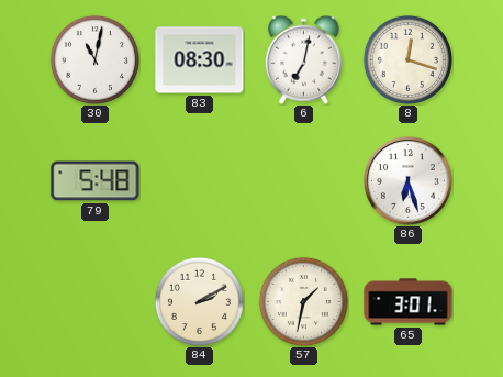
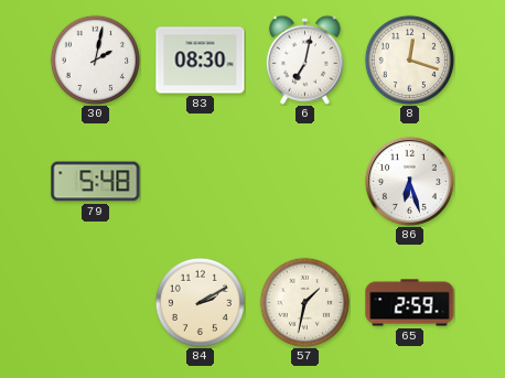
30: 11:02 -> 2:02
65: 3:01 -> 2:59
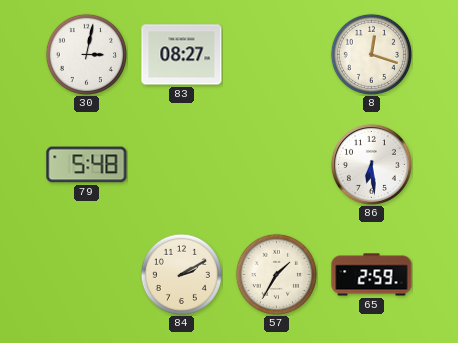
30: 2:02 -> 3:02
83: 08:30 -> 08:27
6: 7:02 -> none
86: 6:27 -> 6:29
57: 1:32 -> 1:35
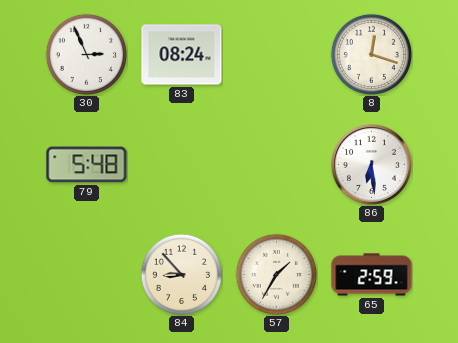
30: 3:02 -> 2:56
83: 08:27 -> 08:24
84: 2:10 -> 8:53
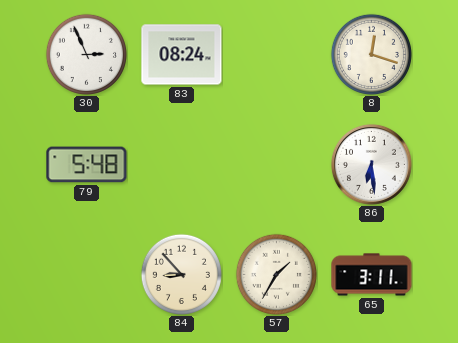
65: 2:59 -> 3:11
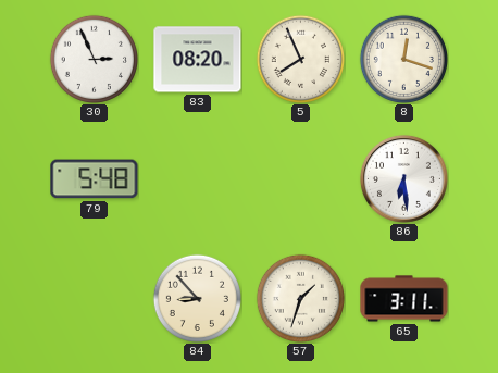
83: 08:24 -> 08:20
5: none -> 7:56
57: 1:35 -> 1:33
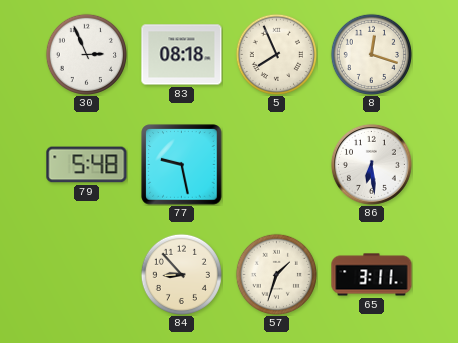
83: 08:20 -> 08:18
77: none -> 9:28
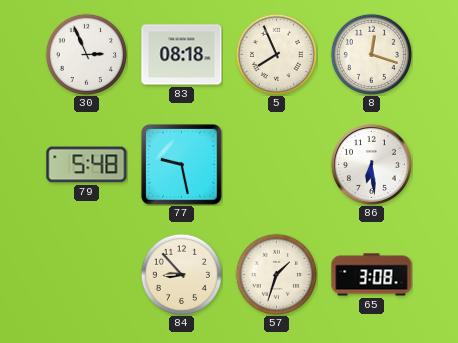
65: 3:11 -> 3:08
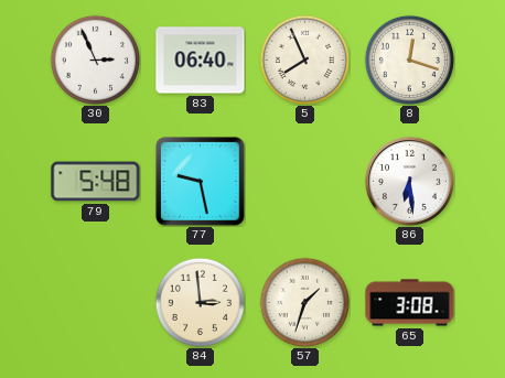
83: 08:18 -> 06:40
84: 8:53 -> 2:59
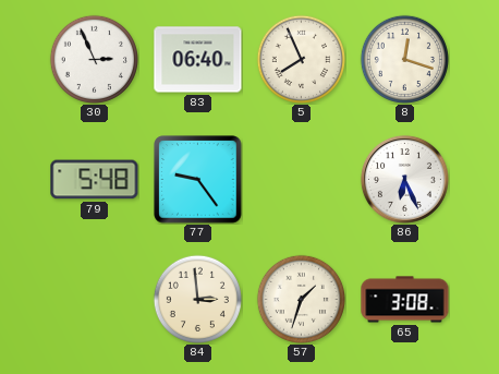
77: 9:28 -> 9:24
86: 6:29 -> 6:26
